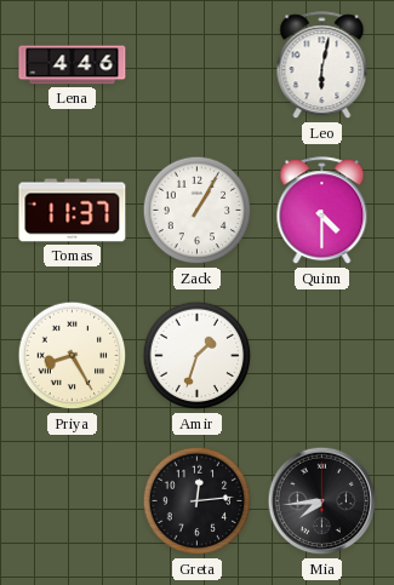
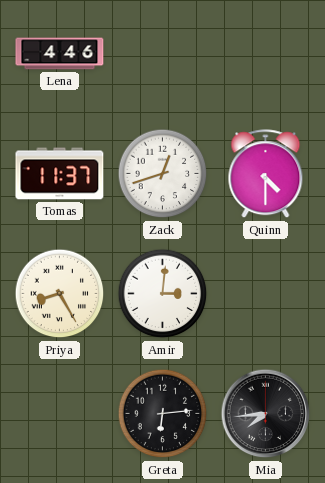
Leo: 6:02 -> none
Zack: 1:05 -> 12:42
Amir: 1:33 -> 3:01
Greta: 12:14 -> 6:14
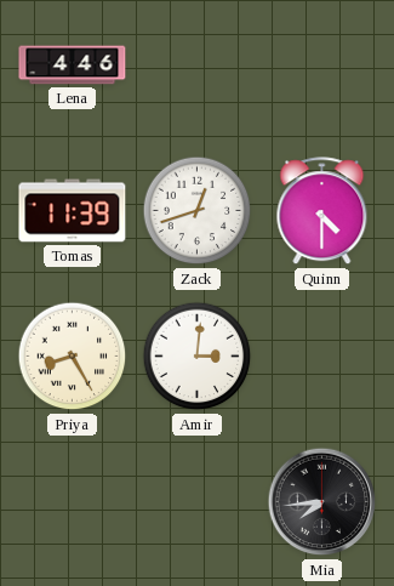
Tomas: 11:37 -> 11:39
Greta: 6:14 -> none
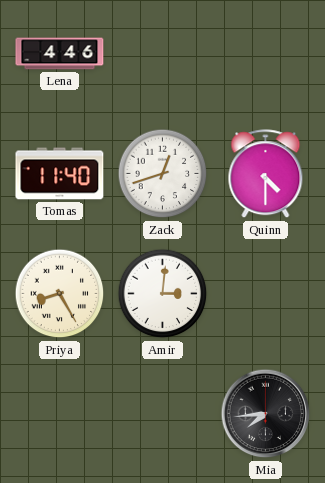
Tomas: 11:39 -> 11:40
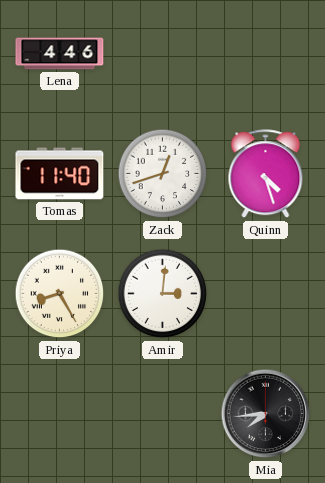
Quinn: 4:30 -> 4:27
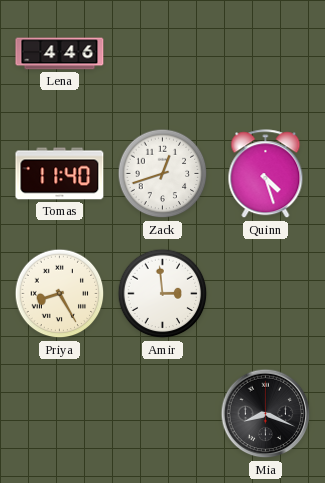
Amir: 3:01 -> 2:59
Mia: 7:44 -> 8:19
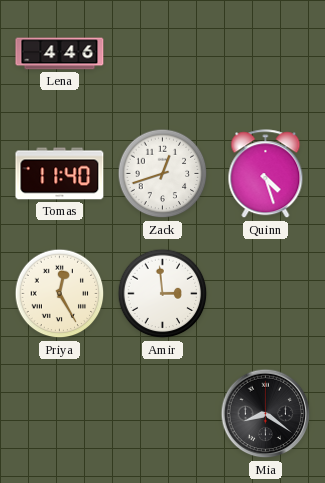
Priya: 8:25 -> 12:25
Mia: 8:19 -> 8:21
